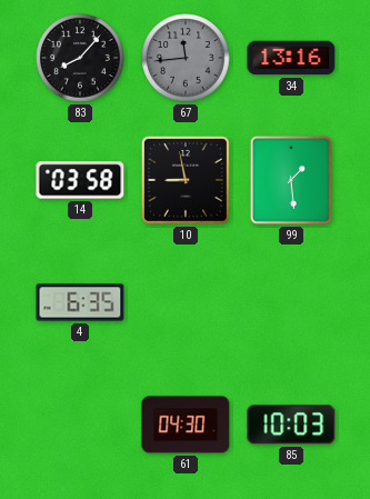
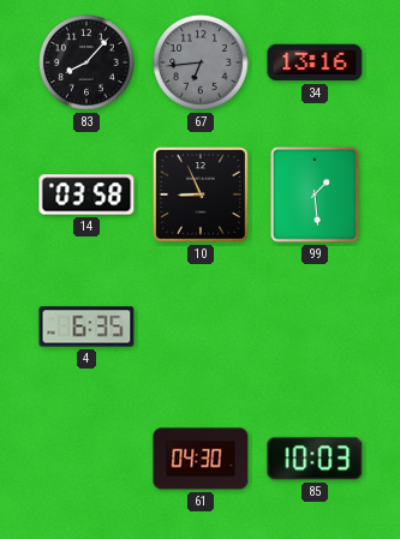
67: 11:44 -> 6:44
10: 8:58 -> 8:56
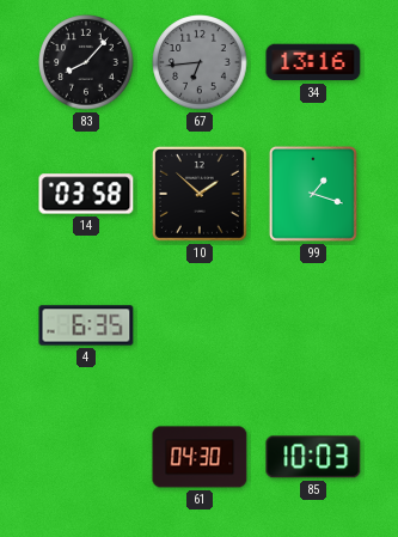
10: 8:56 -> 1:52
99: 1:29 -> 1:18
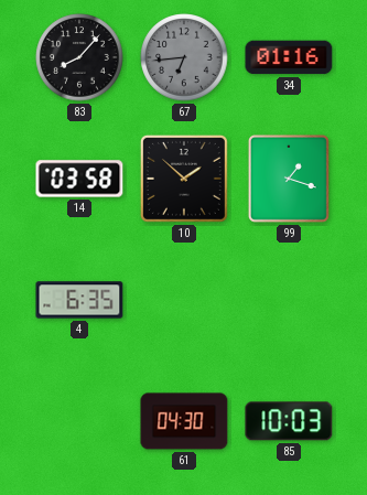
34: 13:16 -> 01:16
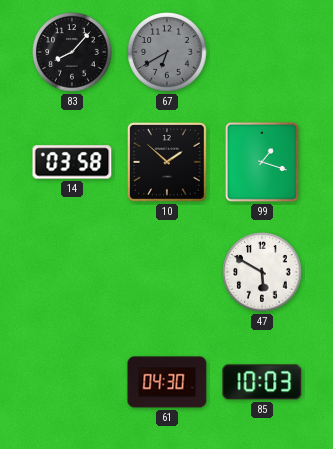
67: 6:44 -> 6:40
34: 01:16 -> none
4: 6:35 -> none
47: none -> 5:50
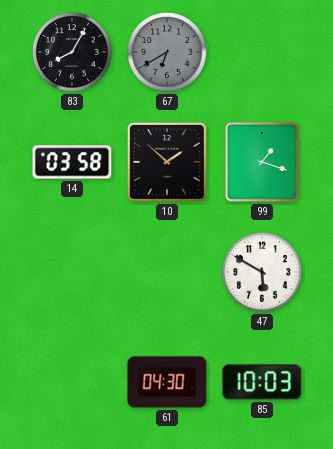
83: 8:07 -> 8:05
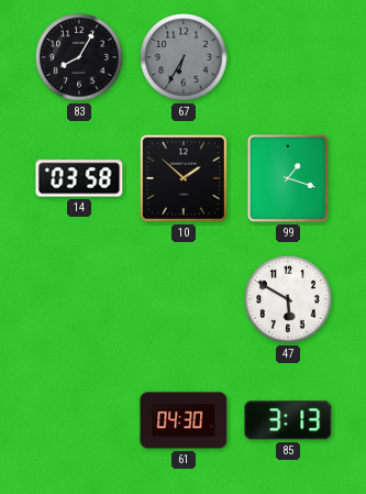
67: 6:40 -> 6:35
85: 10:03 -> 3:13
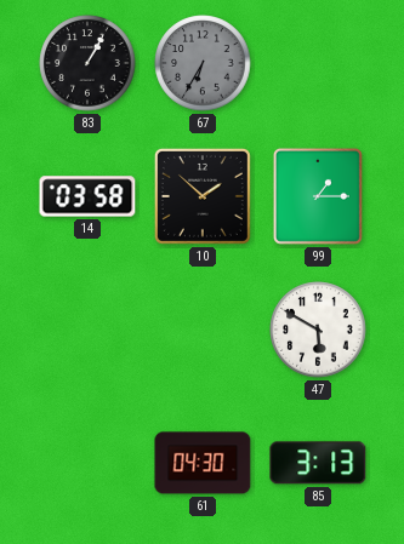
83: 8:05 -> 1:05
99: 1:18 -> 1:15
